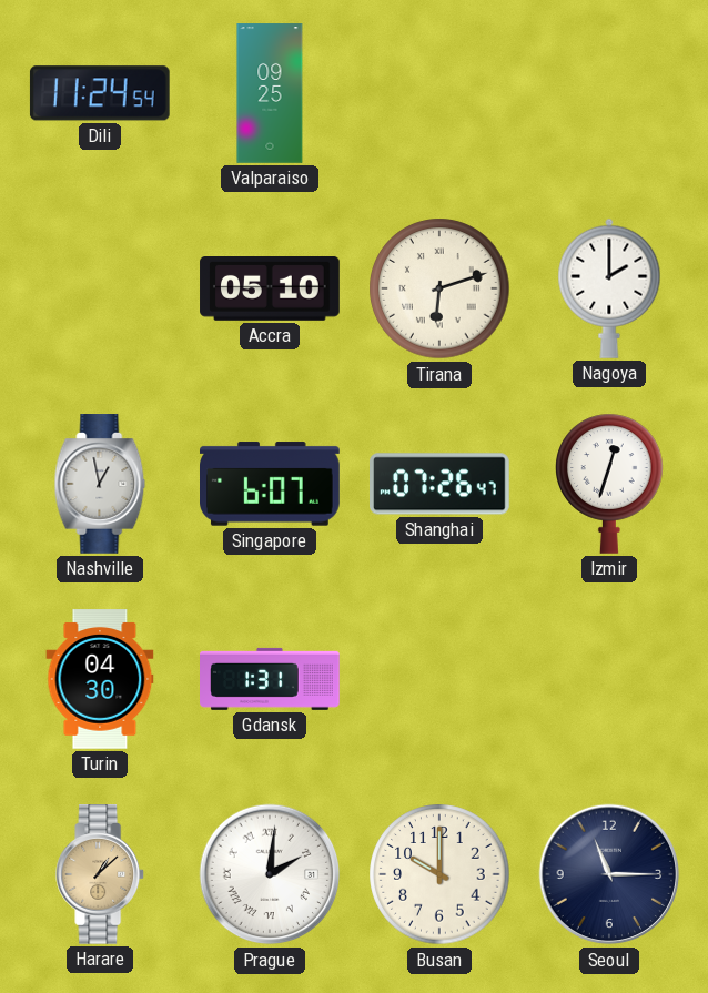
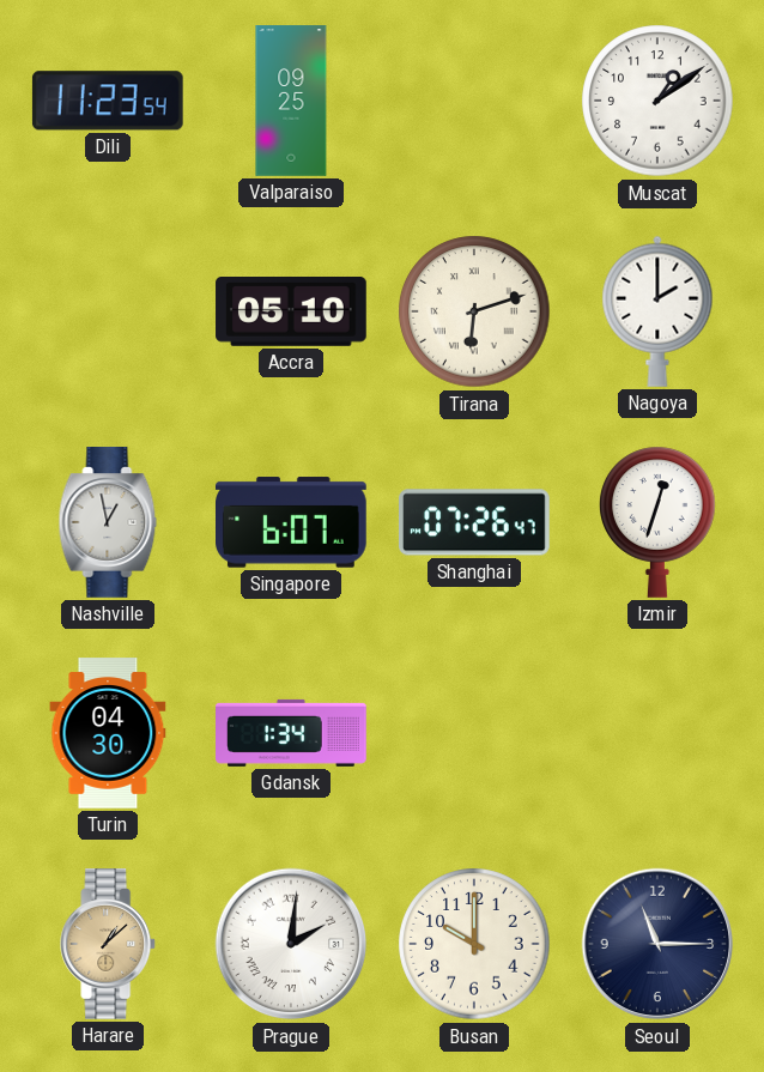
Dili: 11:24 -> 11:23
Muscat: none -> 1:09
Gdansk: 1:31 -> 1:34
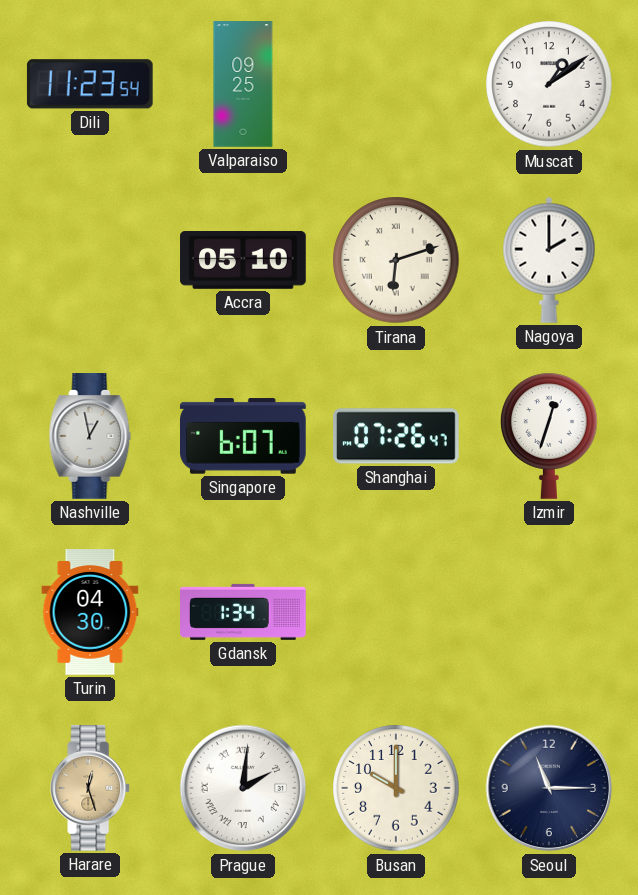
Harare: 1:08 -> 12:27
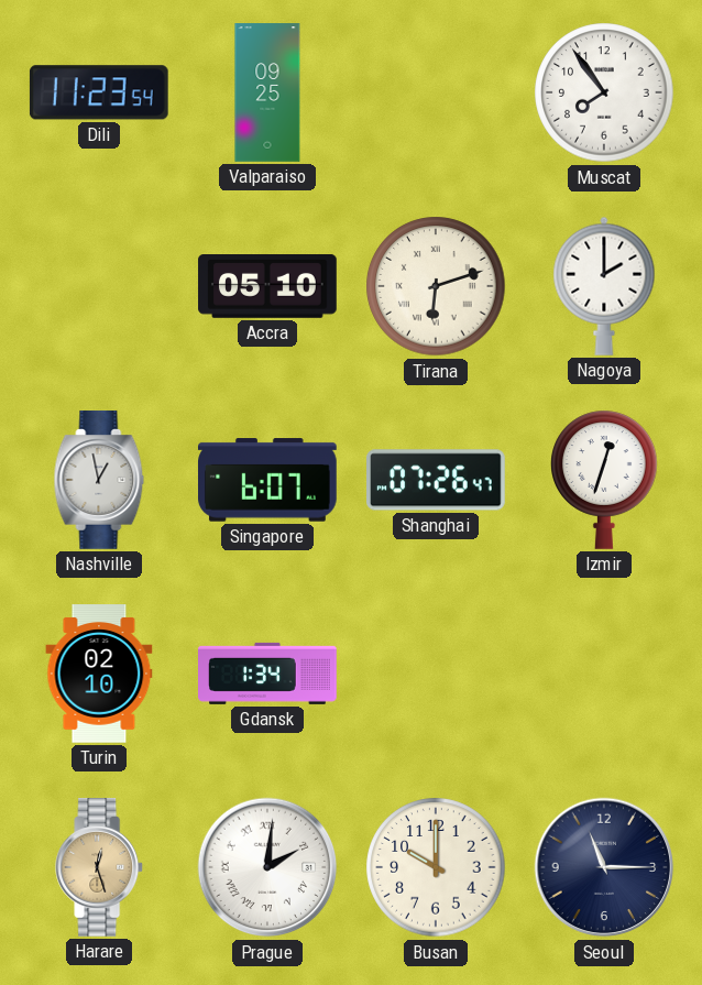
Muscat: 1:09 -> 7:54
Turin: 04:30 -> 02:10
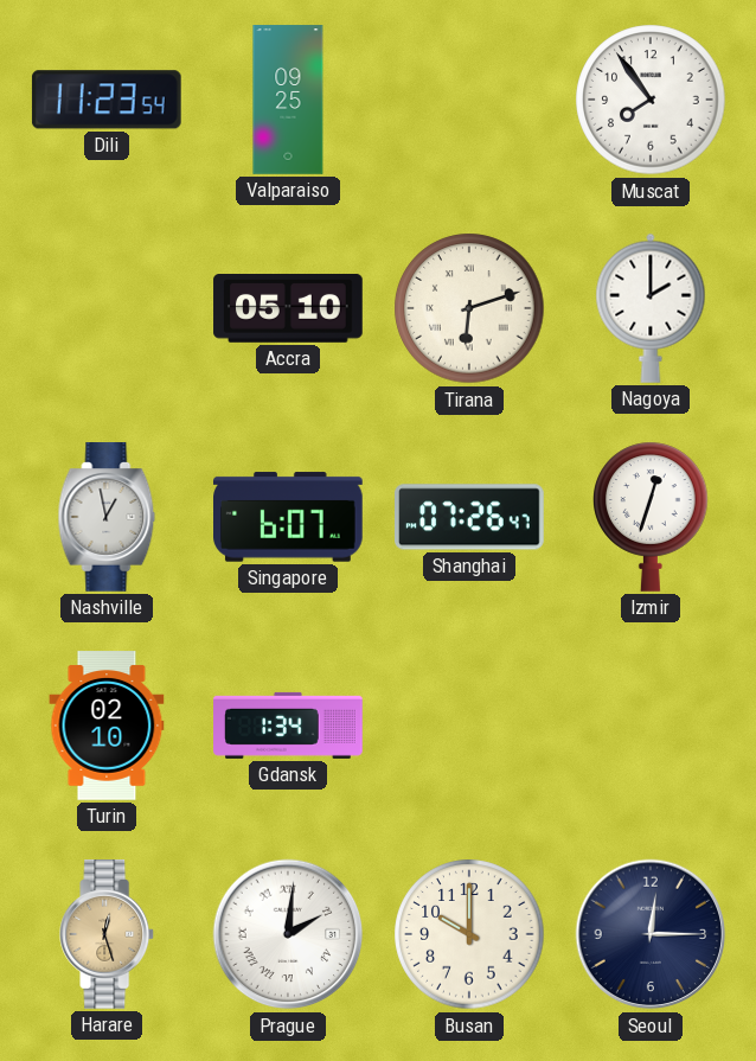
Seoul: 11:15 -> 12:15
